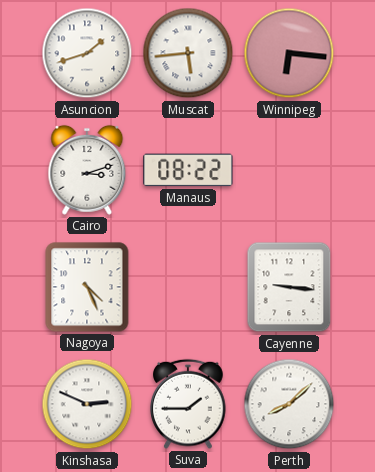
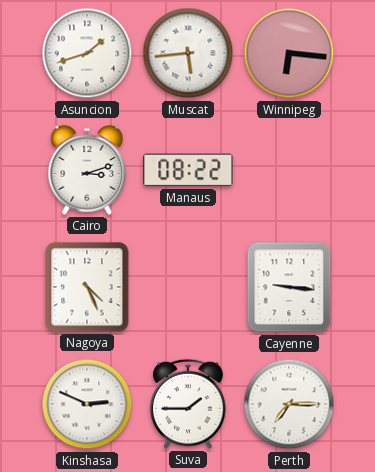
Perth: 8:08 -> 7:15
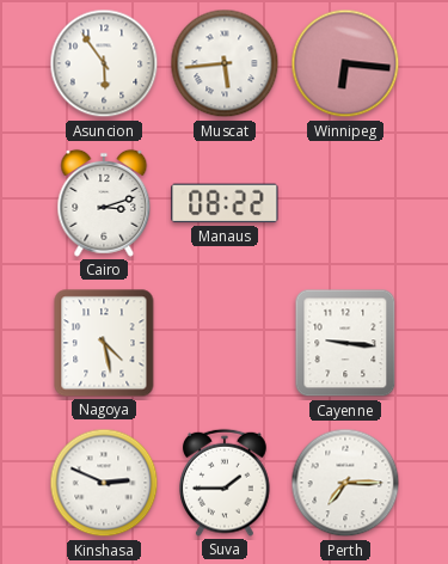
Asuncion: 1:42 -> 5:54
Nagoya: 4:26 -> 4:28
